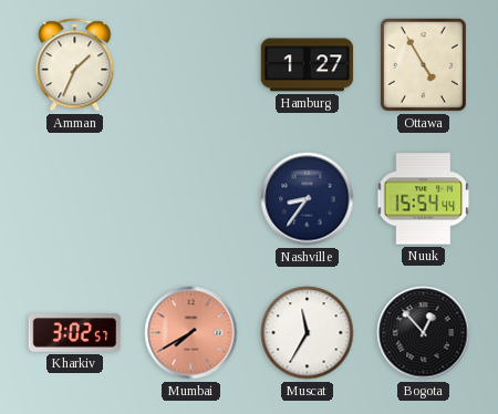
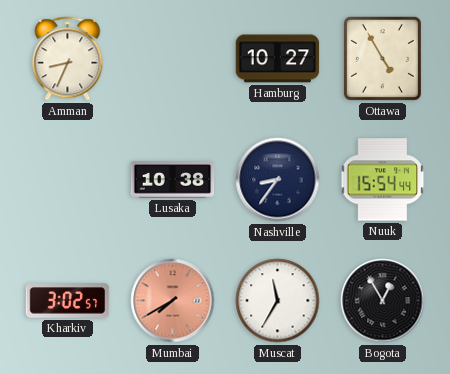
Amman: 1:34 -> 8:34
Hamburg: 1:27 -> 10:27
Lusaka: none -> 10:38
Bogota: 12:53 -> 12:55
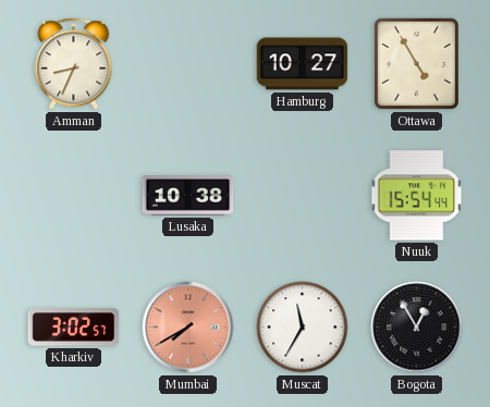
Nashville: 8:36 -> none
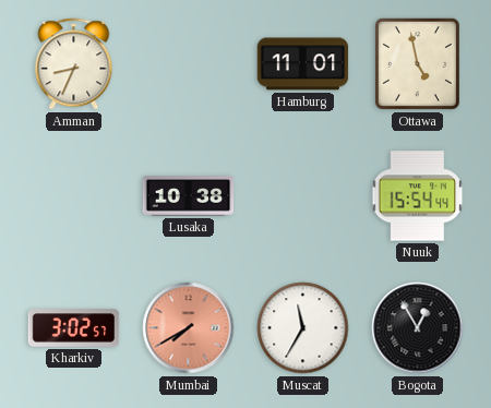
Hamburg: 10:27 -> 11:01
Ottawa: 4:55 -> 4:58
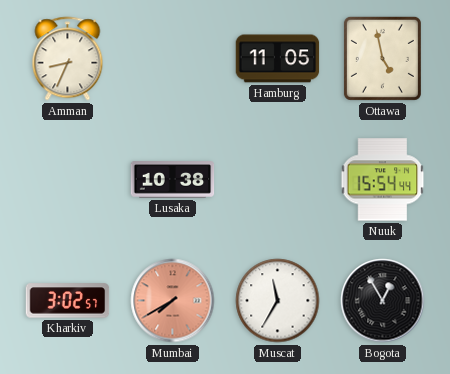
Hamburg: 11:01 -> 11:05
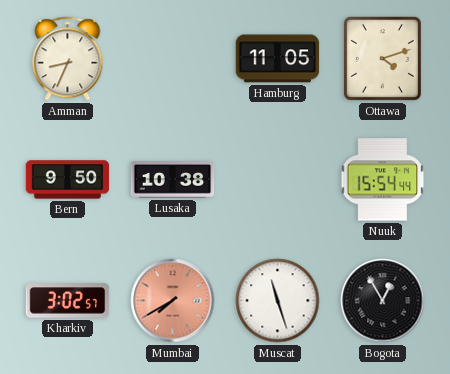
Ottawa: 4:58 -> 4:12
Bern: none -> 9:50
Muscat: 11:35 -> 11:27
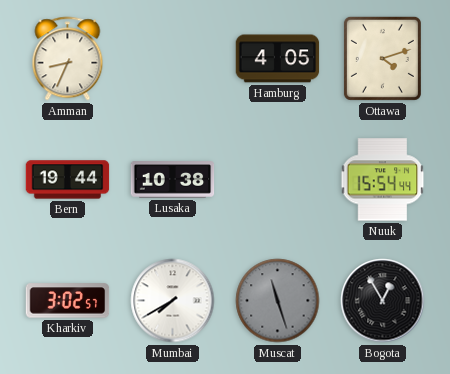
Hamburg: 11:05 -> 4:05
Bern: 9:50 -> 19:44
Mumbai dial: salmon -> white
Muscat dial: white -> grey
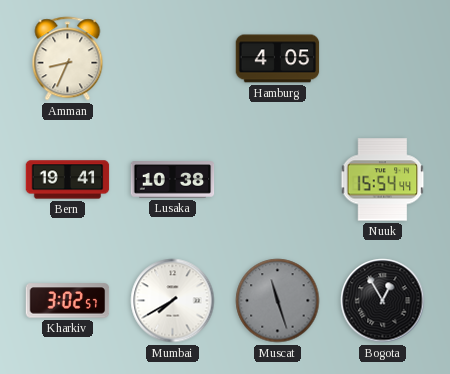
Ottawa: 4:12 -> none
Bern: 19:44 -> 19:41
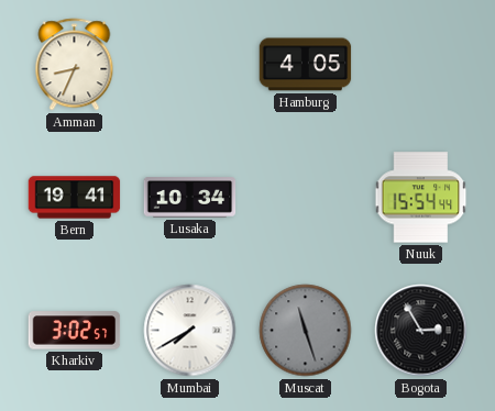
Lusaka: 10:38 -> 10:34
Bogota: 12:55 -> 2:55
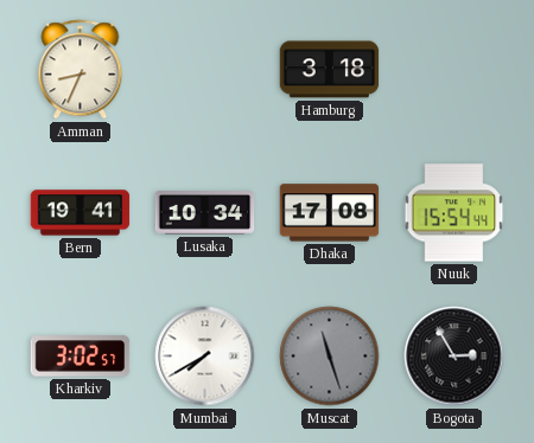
Hamburg: 4:05 -> 3:18
Dhaka: none -> 17:08
